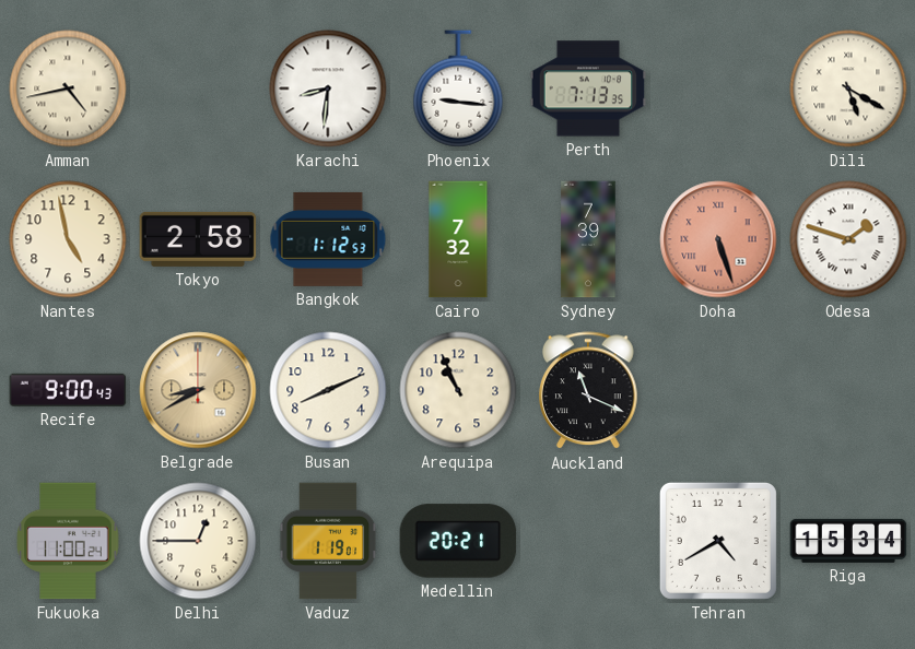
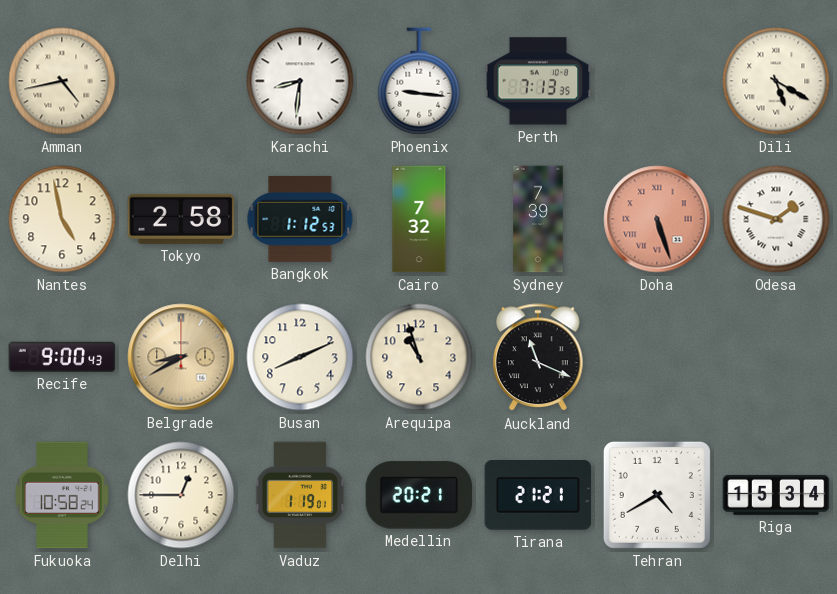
Arequipa: 10:56 -> 10:57
Fukuoka: 11:00 -> 10:58
Tirana: none -> 21:21
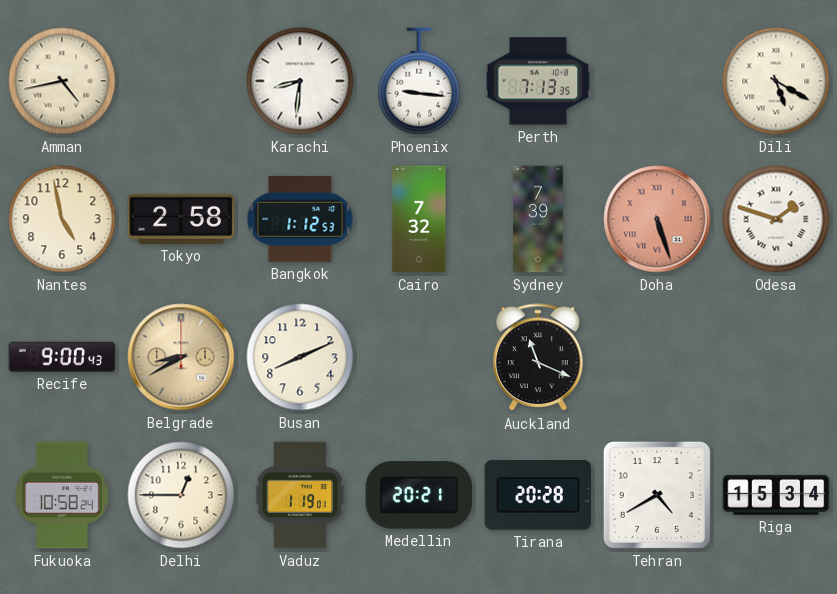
Arequipa: 10:57 -> none
Tirana: 21:21 -> 20:28
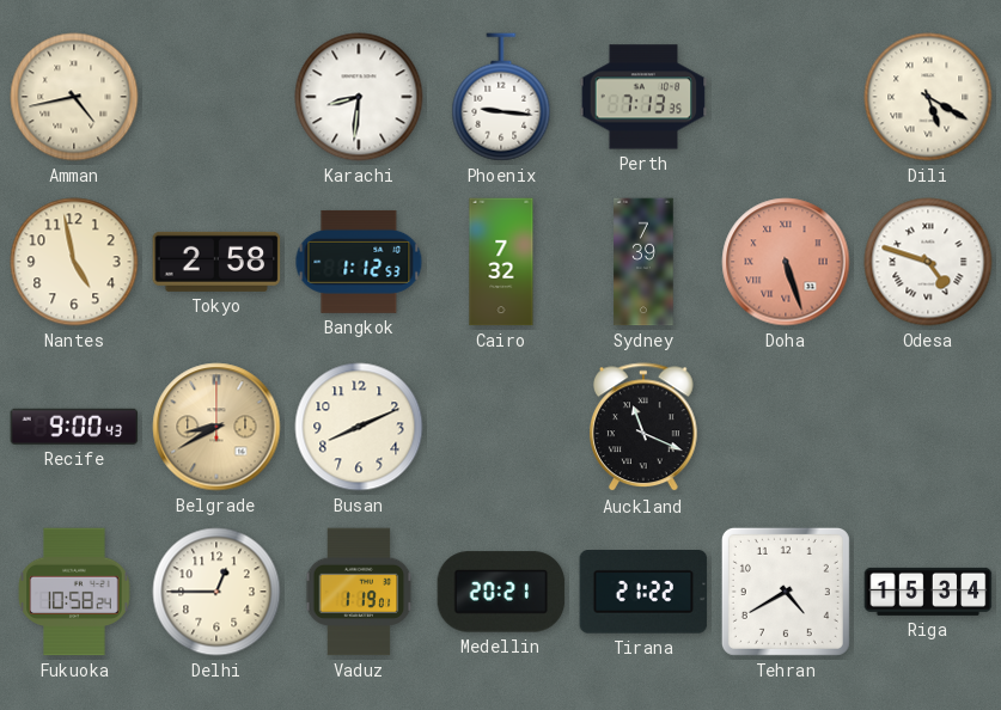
Odesa: 1:48 -> 4:48
Tirana: 20:28 -> 21:22
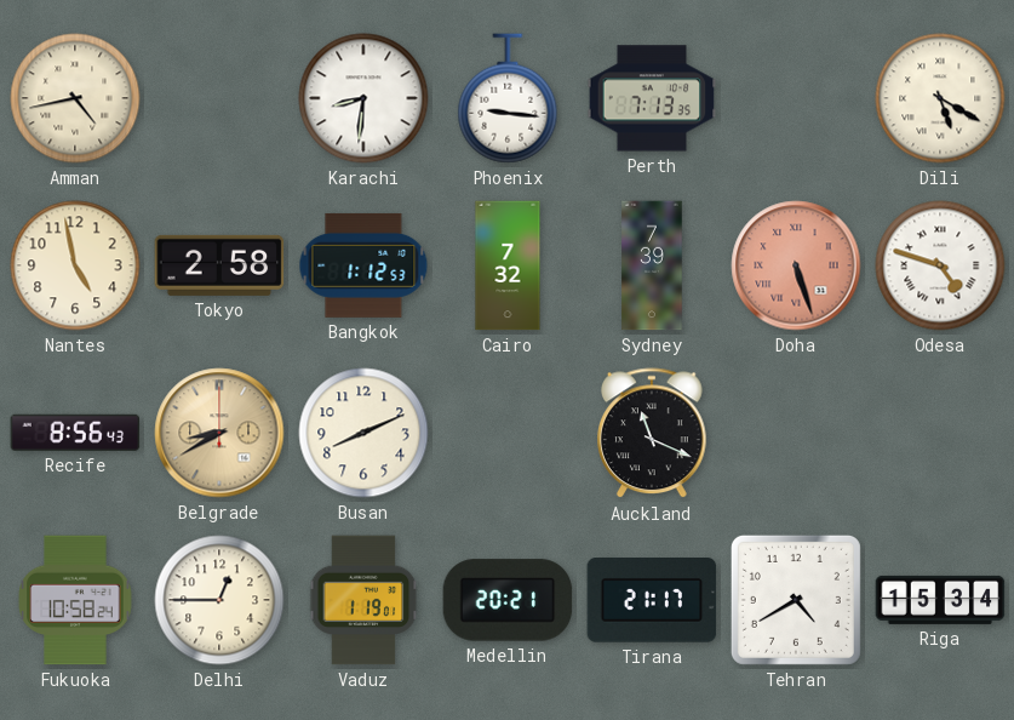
Recife: 9:00 -> 8:56
Tirana: 21:22 -> 21:17
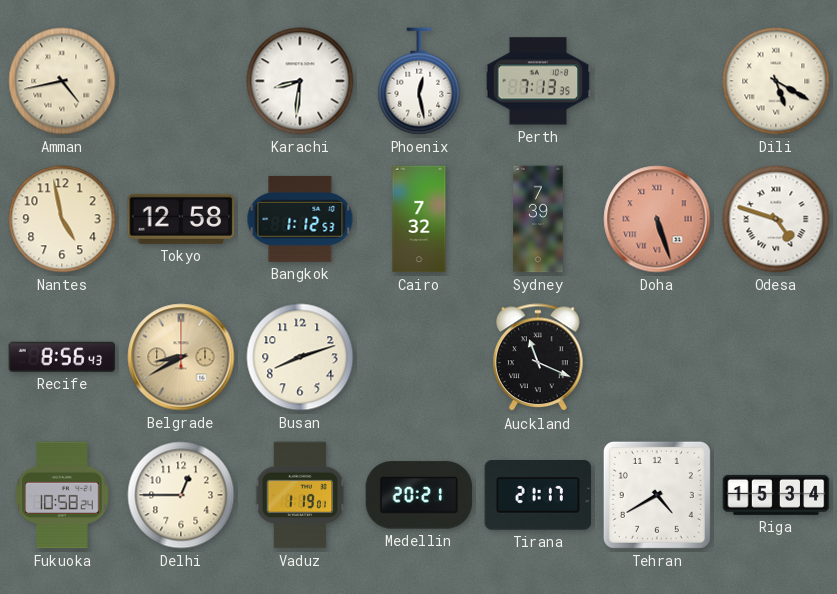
Phoenix: 9:16 -> 12:28
Tokyo: 2:58 -> 12:58
Busan: 8:11 -> 8:12
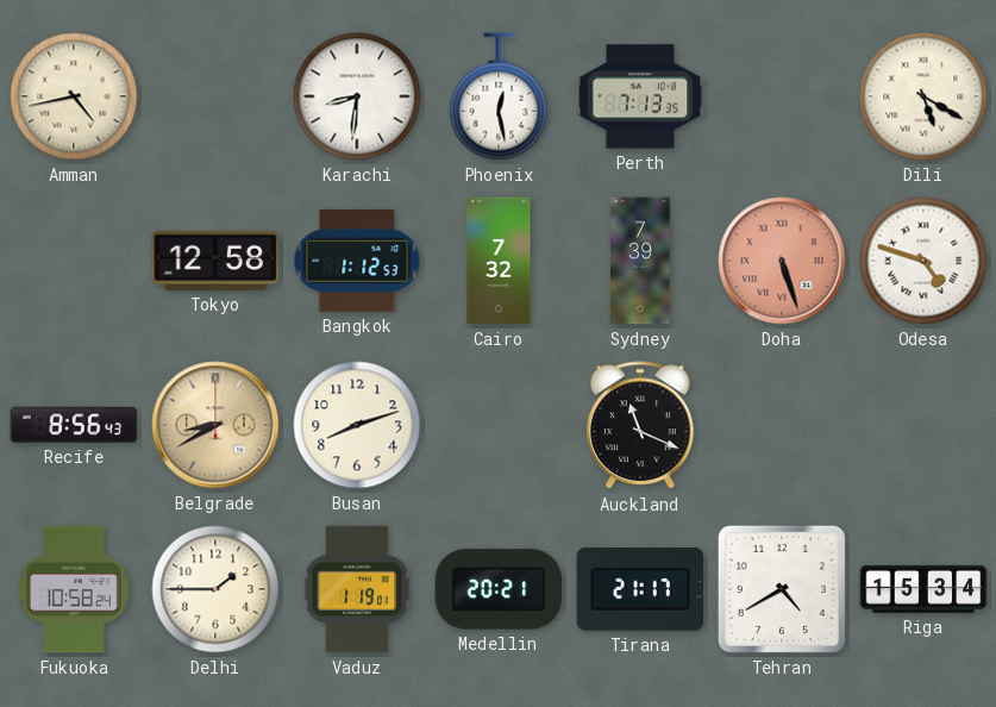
Nantes: 4:58 -> none
Delhi: 12:45 -> 1:45
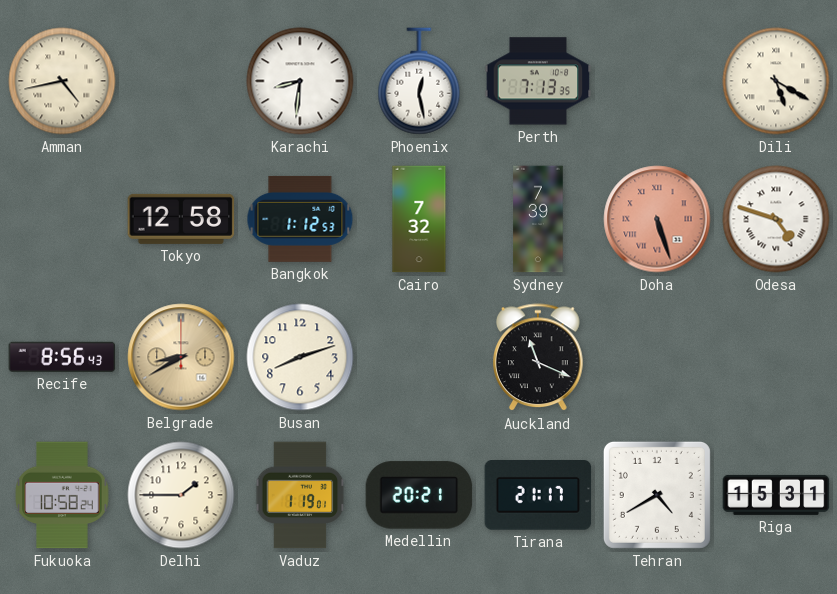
Riga: 15:34 -> 15:31
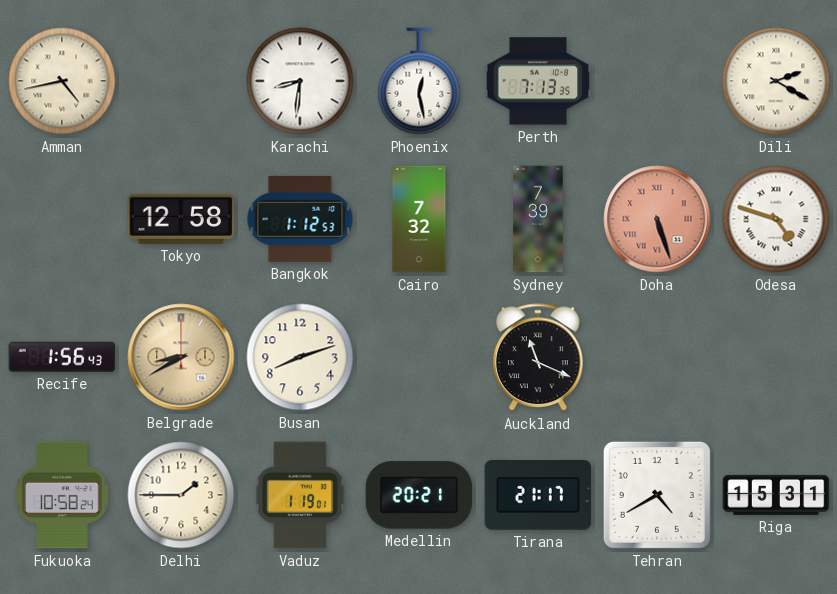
Dili: 5:20 -> 2:20
Recife: 8:56 -> 1:56
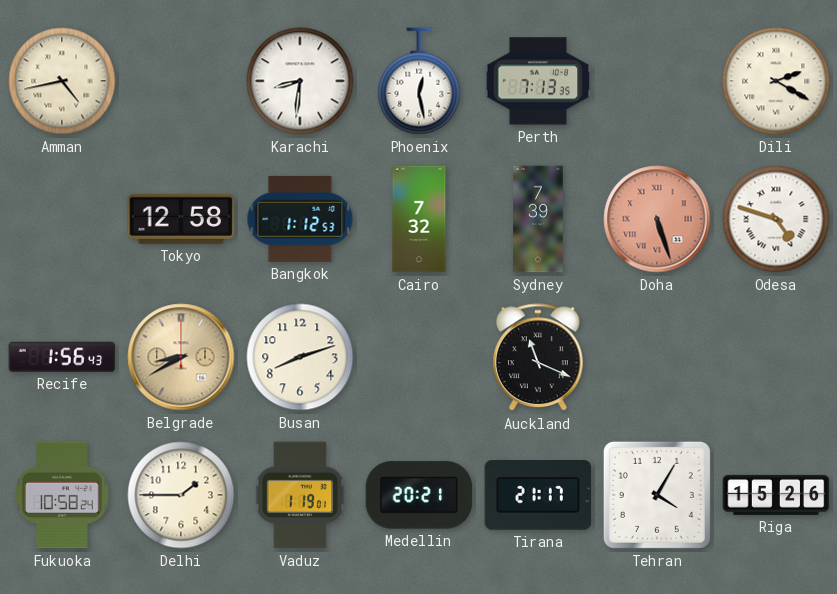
Tehran: 4:40 -> 4:05
Riga: 15:31 -> 15:26
